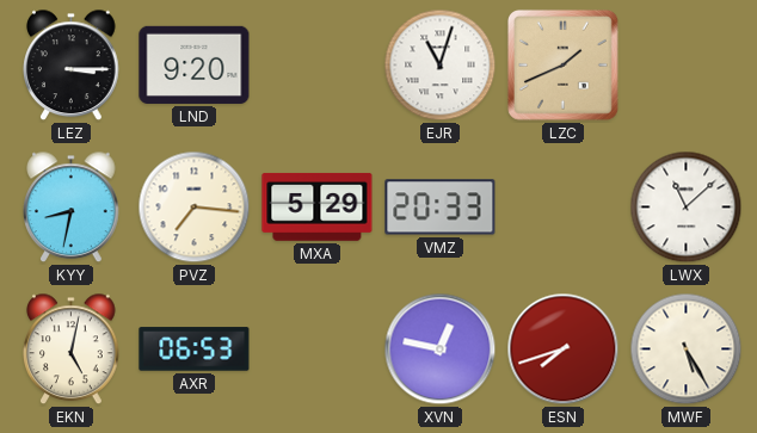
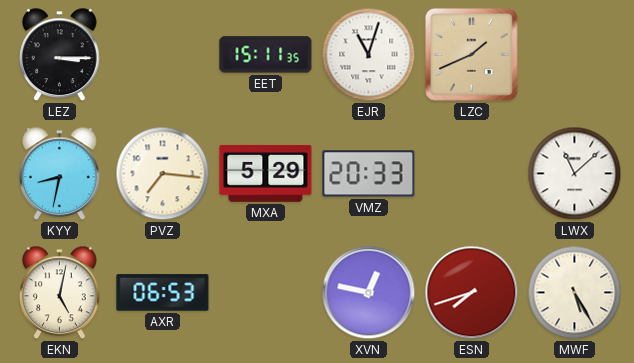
LND: 9:20 -> none
EET: none -> 15:11
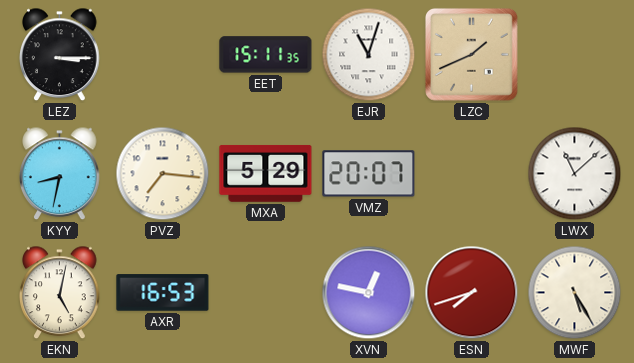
VMZ: 20:33 -> 20:07
AXR: 06:53 -> 16:53
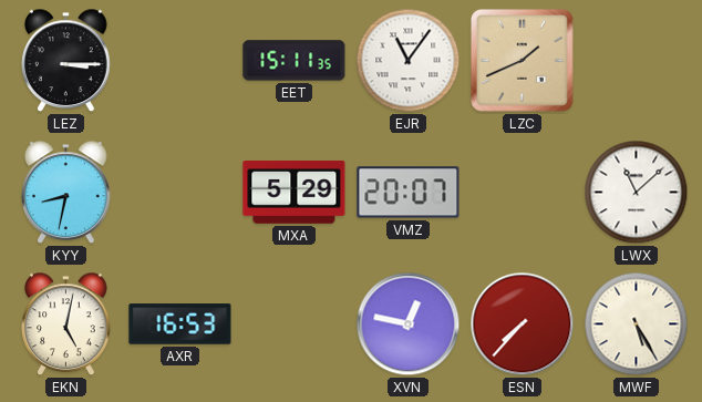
EJR: 11:03 -> 11:06
PVZ: 7:16 -> none
ESN: 7:42 -> 7:37
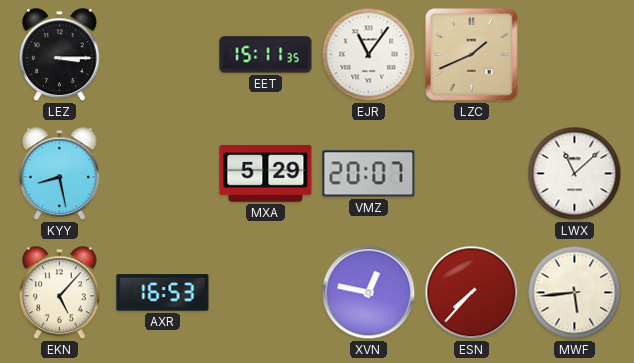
KYY: 8:32 -> 8:28
EKN: 5:02 -> 5:07
MWF: 5:25 -> 5:44
